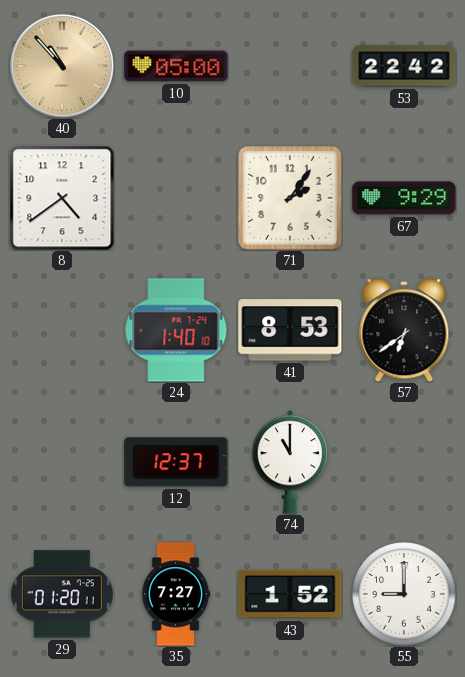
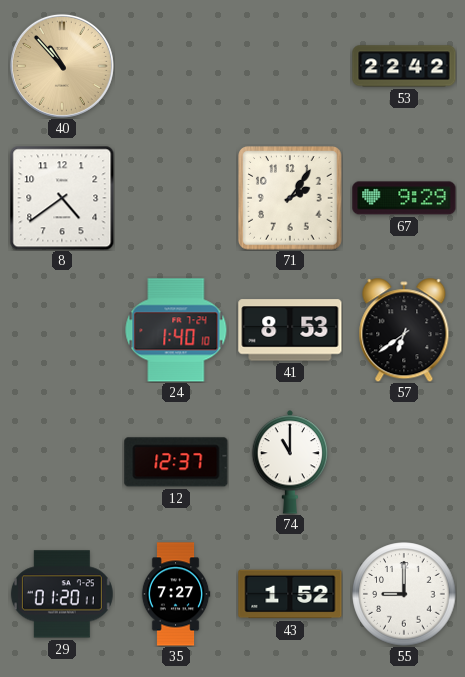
10: 05:00 -> none
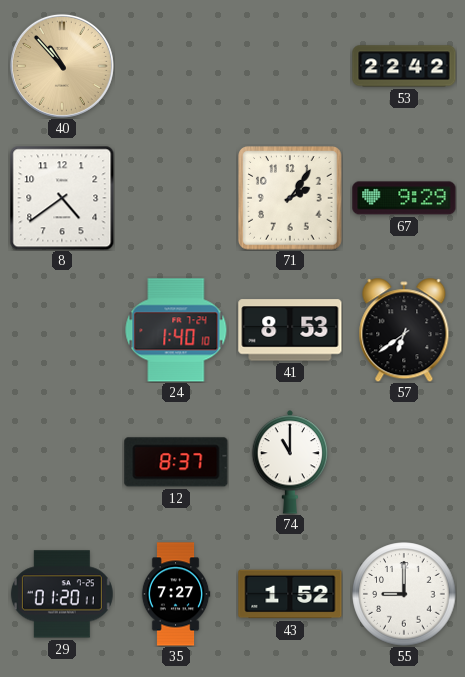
12: 12:37 -> 8:37
